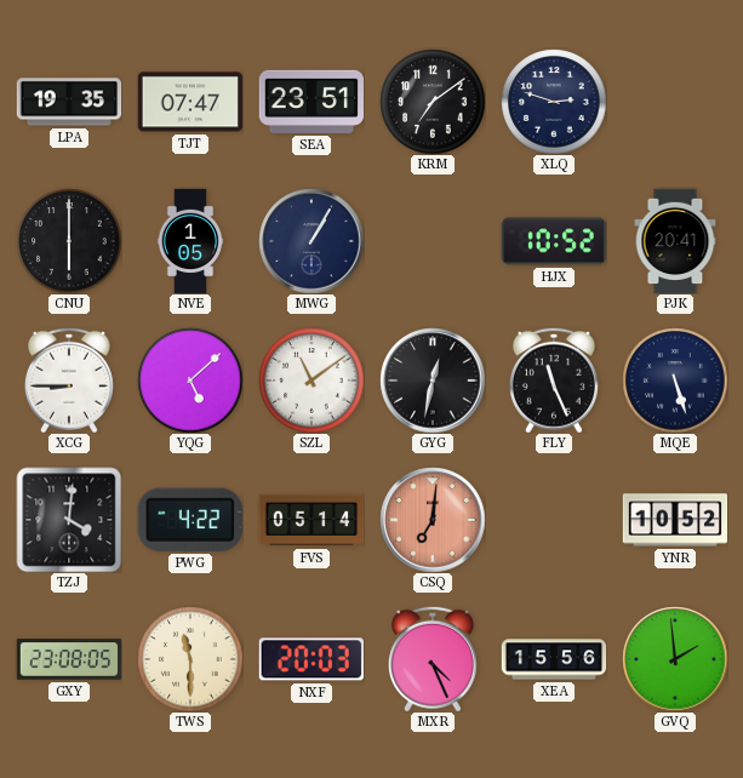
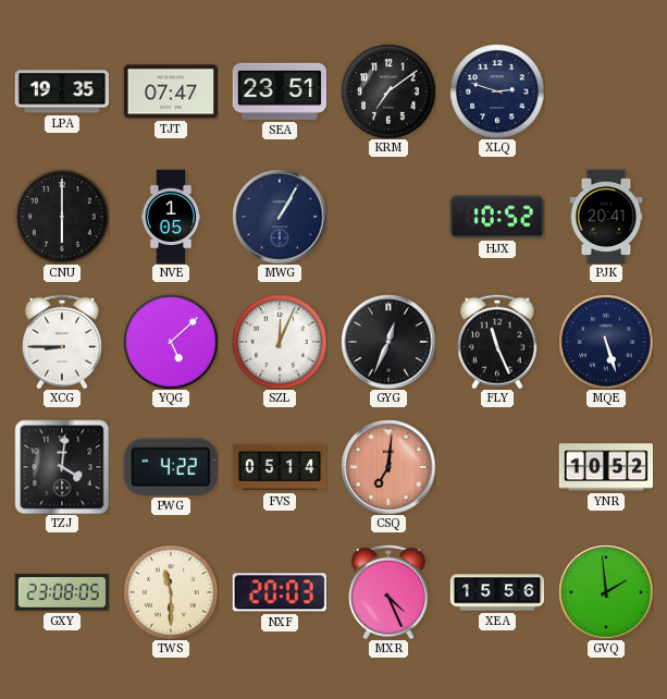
SZL: 11:09 -> 12:04
GYG: 12:32 -> 12:34
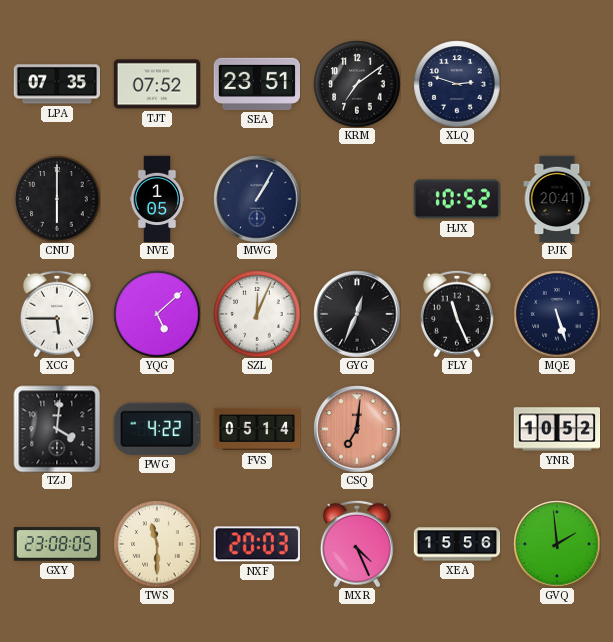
LPA: 19:35 -> 07:35
TJT: 07:47 -> 07:52
XCG: 8:45 -> 5:45
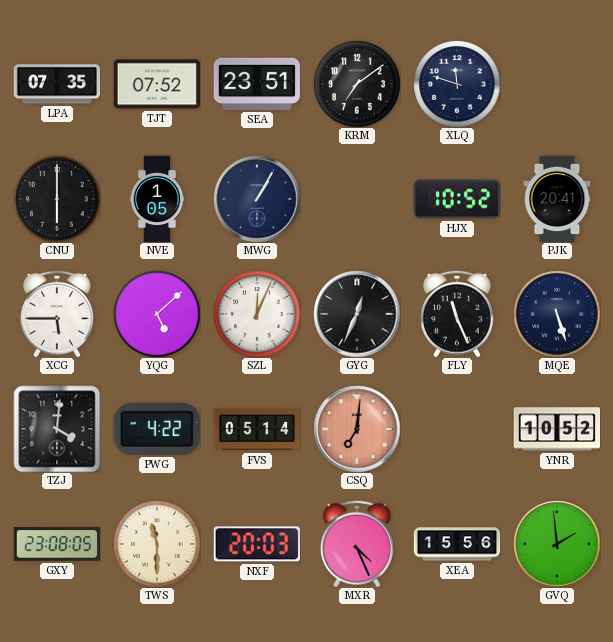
XLQ: 2:48 -> 11:48
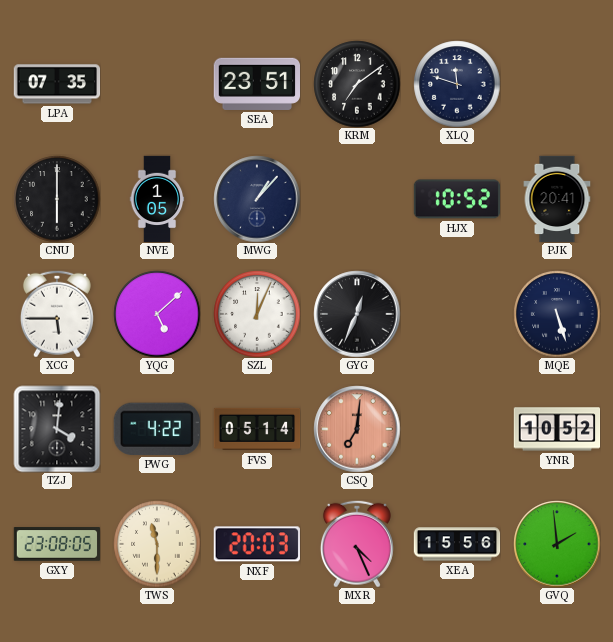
TJT: 07:52 -> none
MWG: 1:05 -> 1:07
FLY: 11:26 -> none
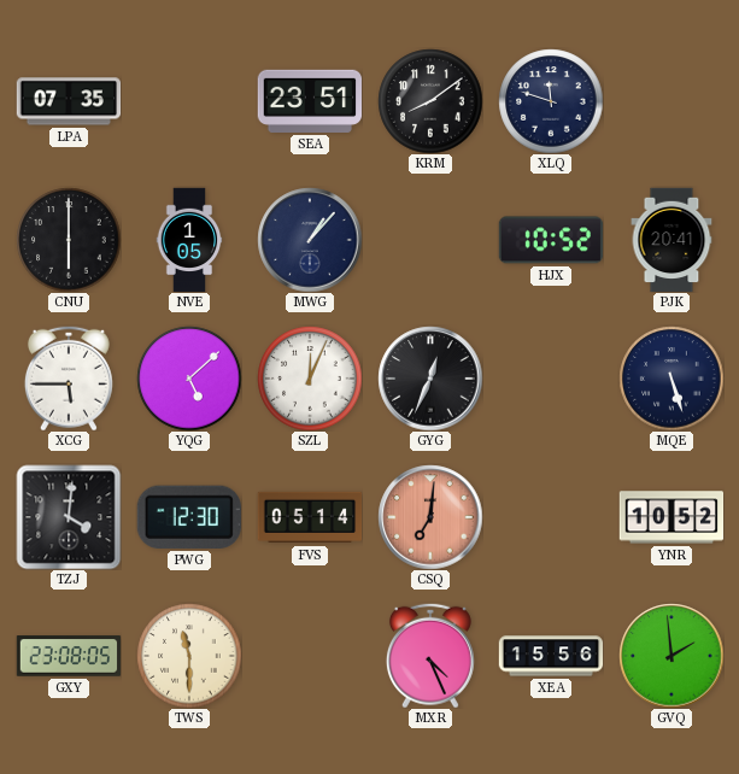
KRM: 7:09 -> 8:09
PWG: 4:22 -> 12:30
NXF: 20:03 -> none
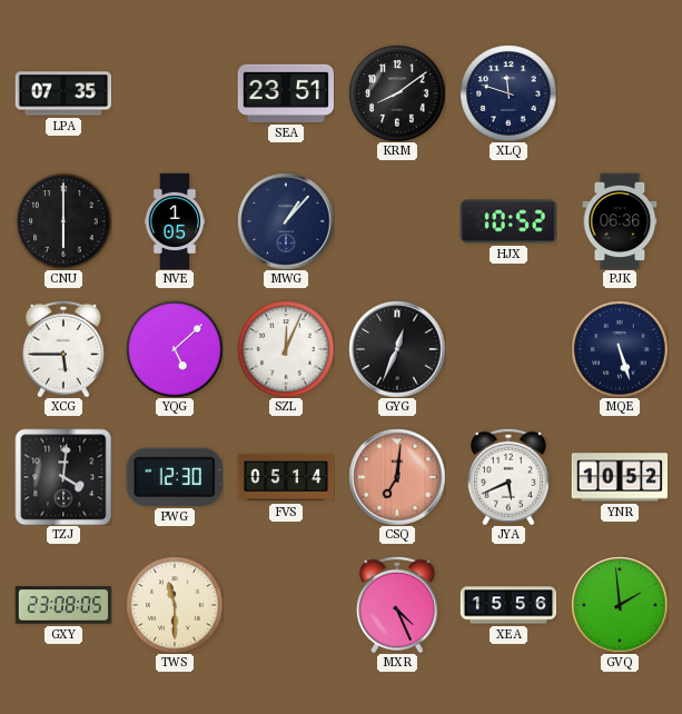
PJK: 20:41 -> 06:36
JYA: none -> 5:41
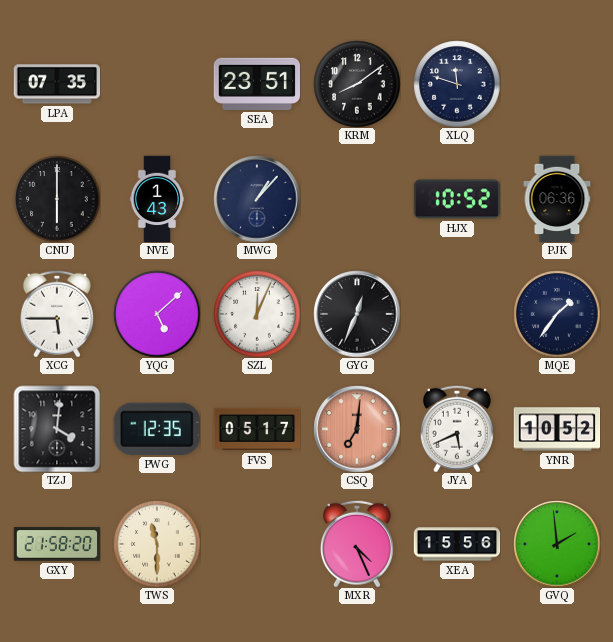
NVE: 1:05 -> 1:43
MQE: 5:27 -> 1:36
PWG: 12:30 -> 12:35
FVS: 05:14 -> 05:17
GXY: 23:08 -> 21:58
